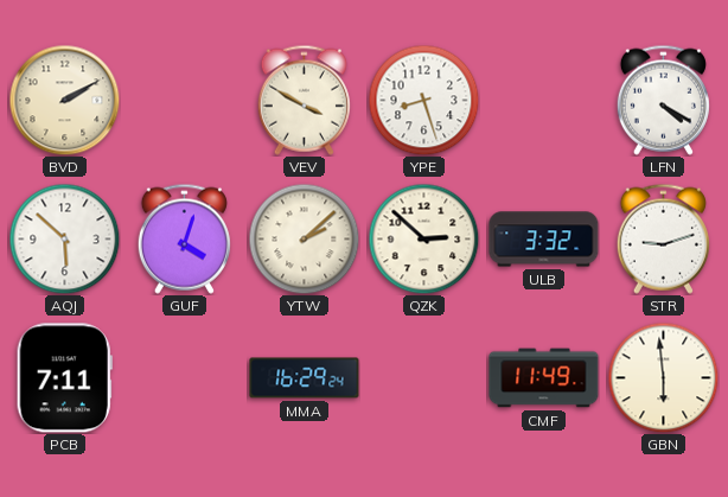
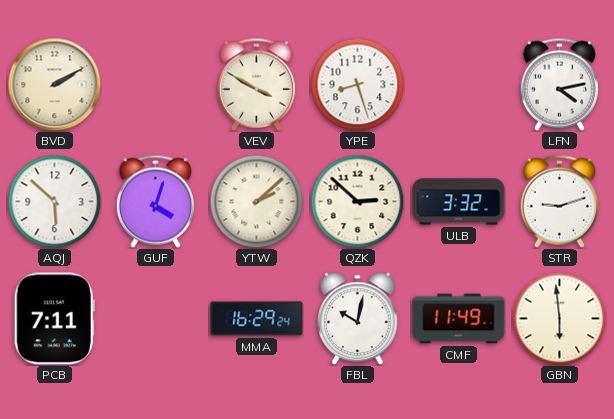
LFN: 4:20 -> 4:13
FBL: none -> 10:02
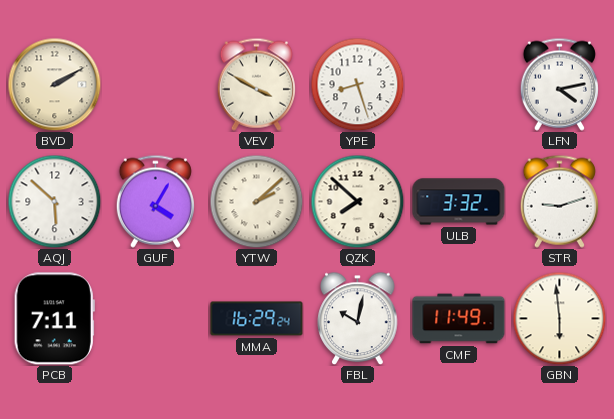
GUF: 4:03 -> 4:05
QZK: 2:52 -> 7:52
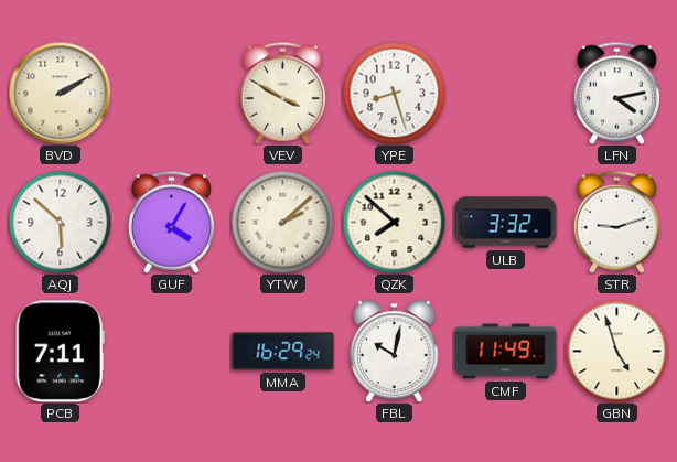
GBN: 5:59 -> 4:57
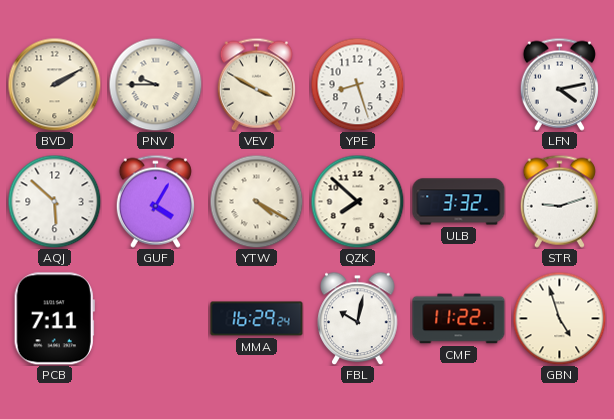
PNV: none -> 9:45
YTW: 2:08 -> 4:20
CMF: 11:49 -> 11:22
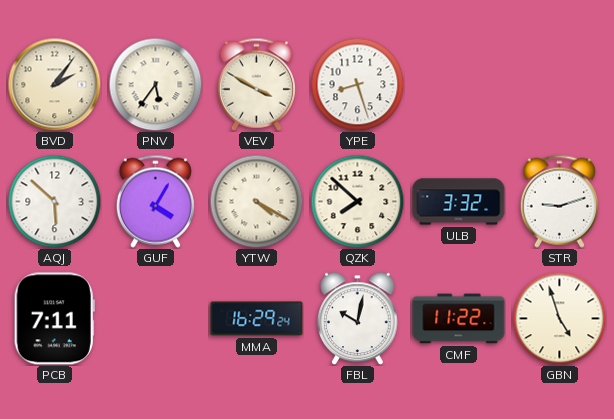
BVD: 2:10 -> 2:06
PNV: 9:45 -> 5:36
LFN: 4:13 -> none
